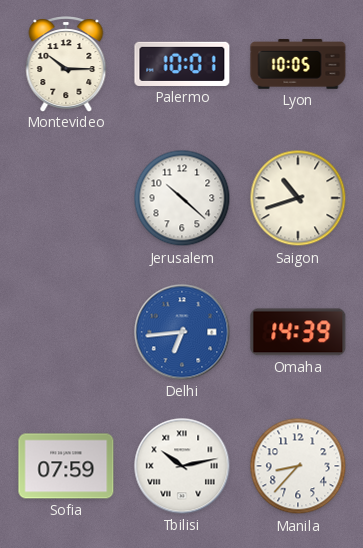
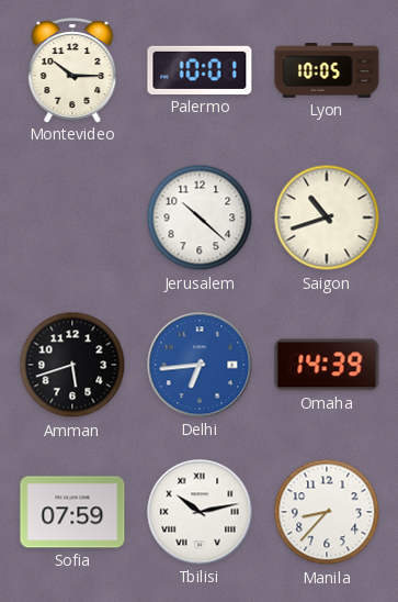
Amman: none -> 5:42
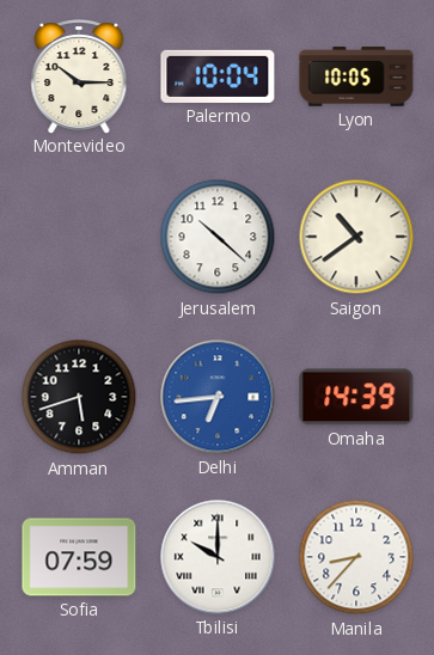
Palermo: 10:01 -> 10:04
Saigon: 10:42 -> 10:39
Tbilisi: 10:13 -> 10:00
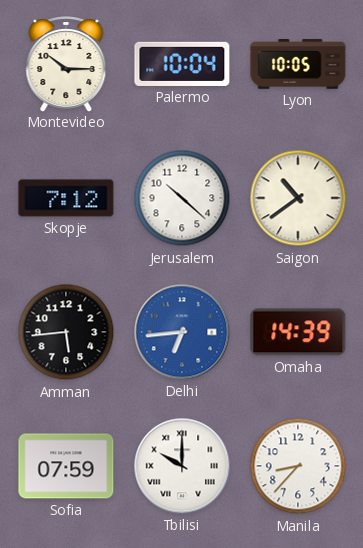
Skopje: none -> 7:12
Amman: 5:42 -> 5:44
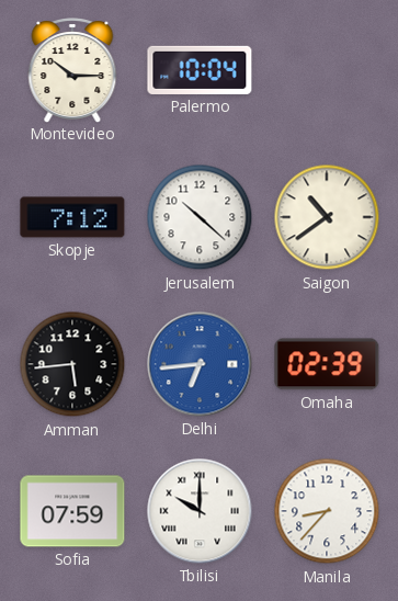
Lyon: 10:05 -> none
Omaha: 14:39 -> 02:39
